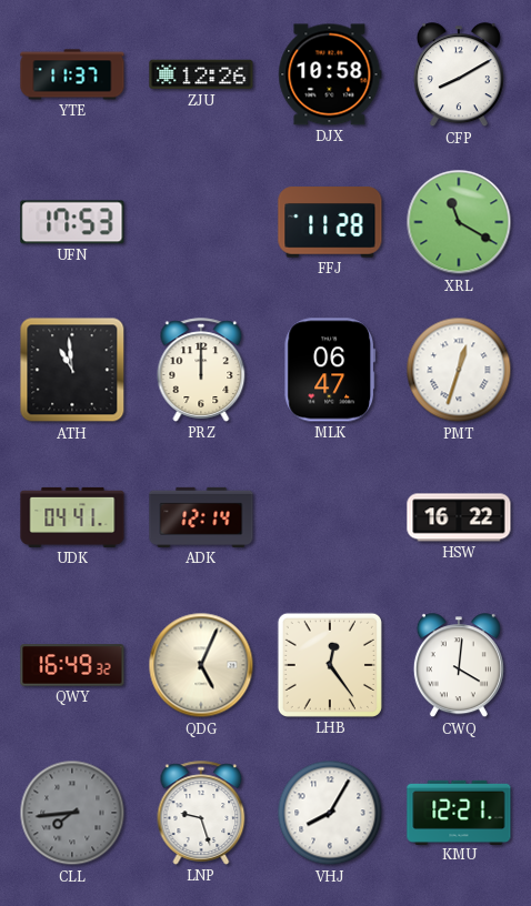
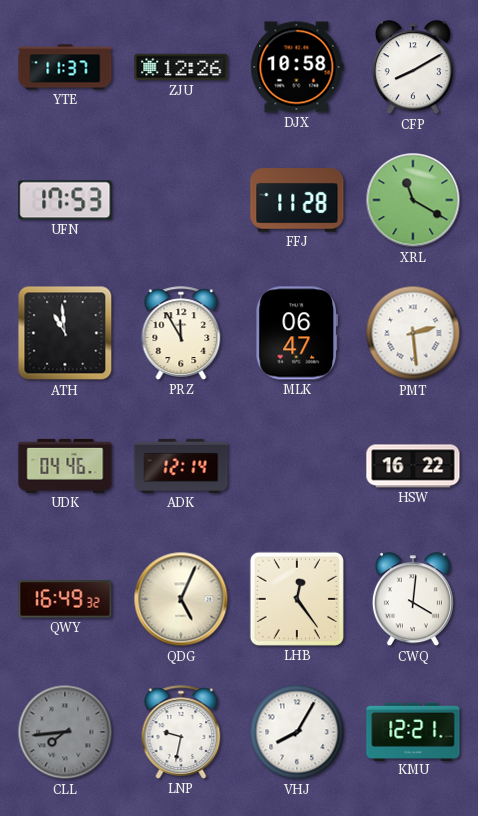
PRZ: 12:00 -> 11:55
PMT: 12:33 -> 2:29
UDK: 04:41 -> 04:46
LNP: 9:27 -> 9:32
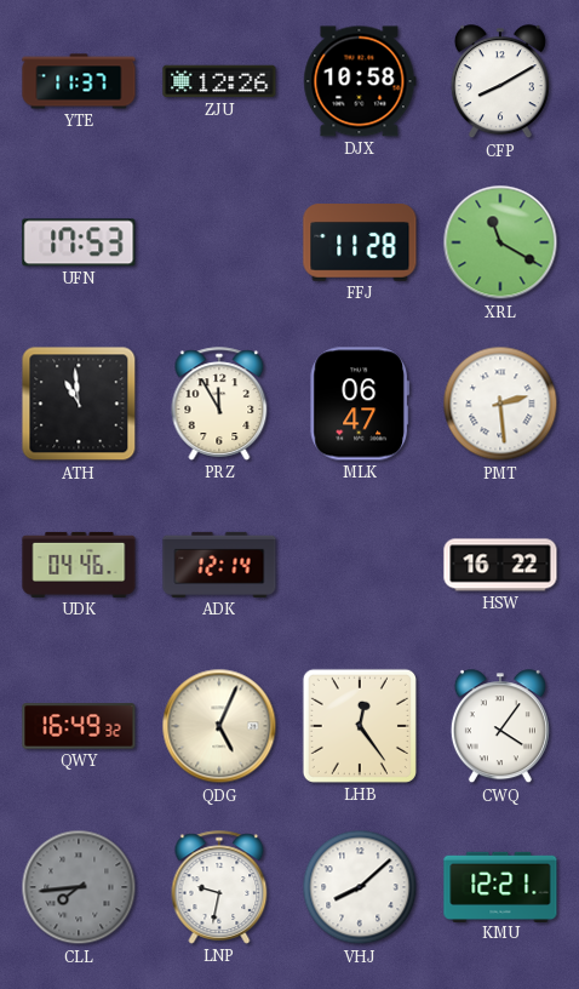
CWQ: 4:01 -> 4:06
VHJ: 8:05 -> 8:08
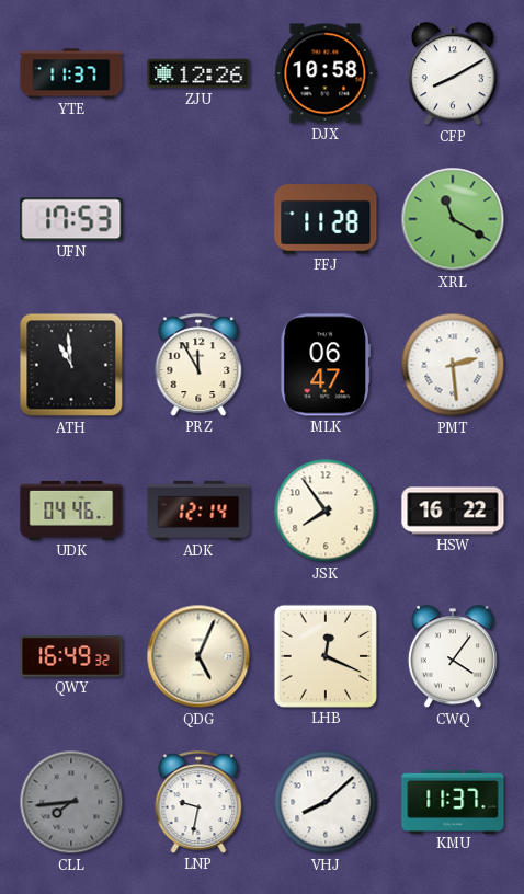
JSK: none -> 7:54
LHB: 12:24 -> 12:19
KMU: 12:21 -> 11:37
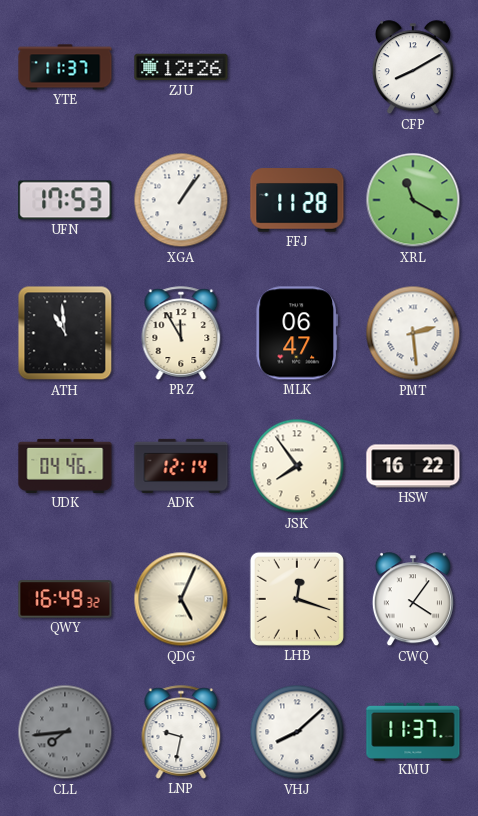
DJX: 10:58 -> none
XGA: none -> 1:06
LHB: 12:19 -> 12:18
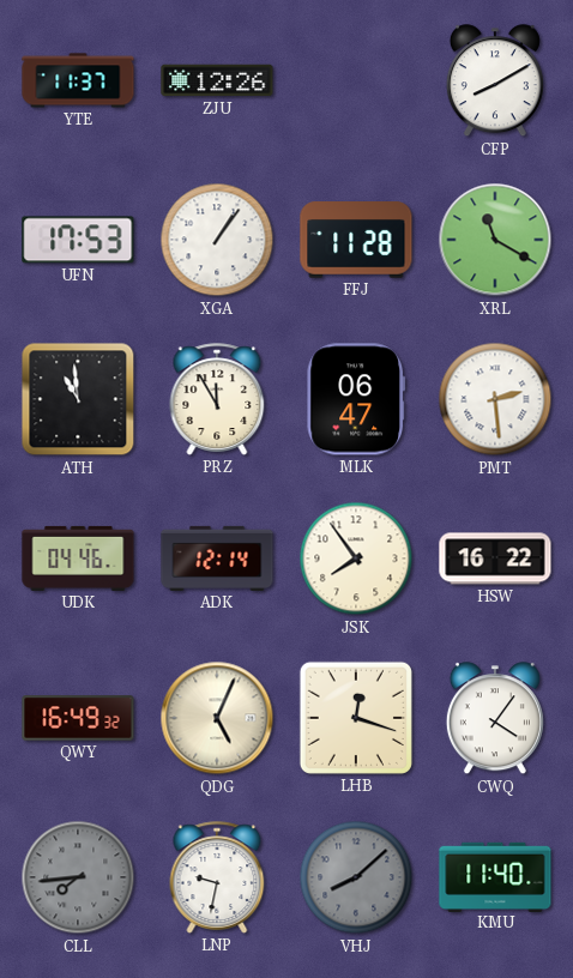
VHJ dial: white -> grey
KMU: 11:37 -> 11:40
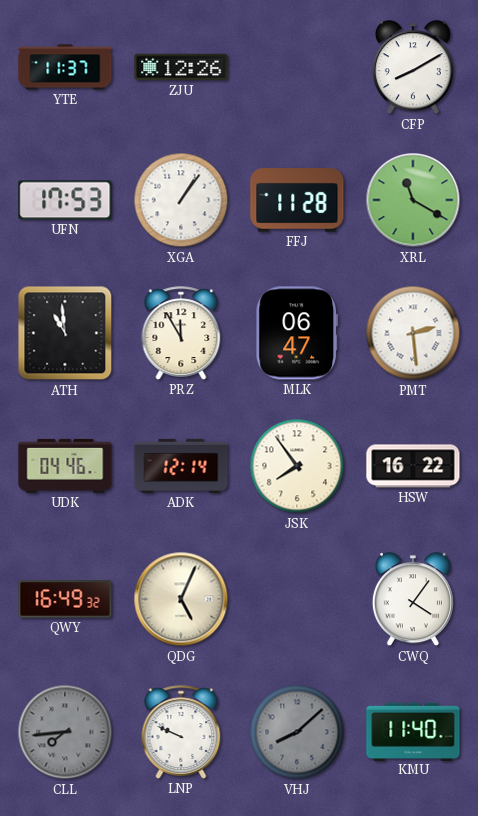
LHB: 12:18 -> none
LNP: 9:32 -> 9:49
